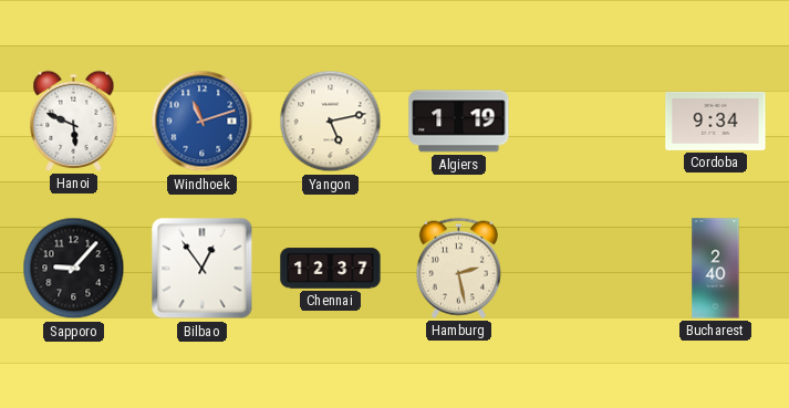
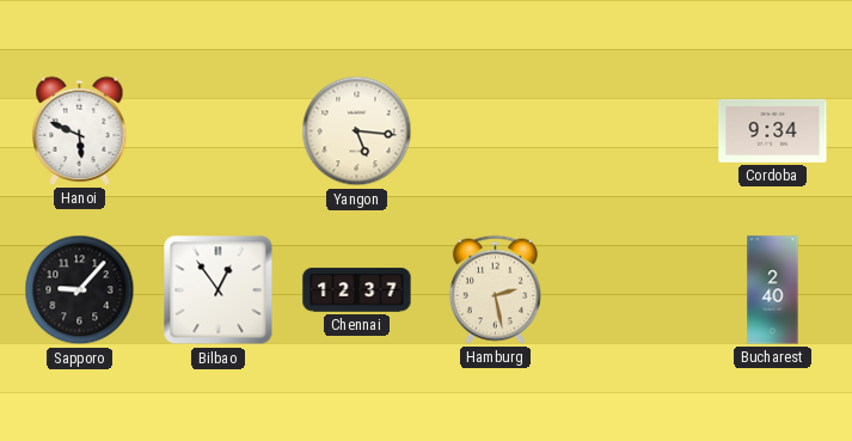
Windhoek: 11:12 -> none
Yangon: 5:13 -> 5:16
Algiers: 1:19 -> none
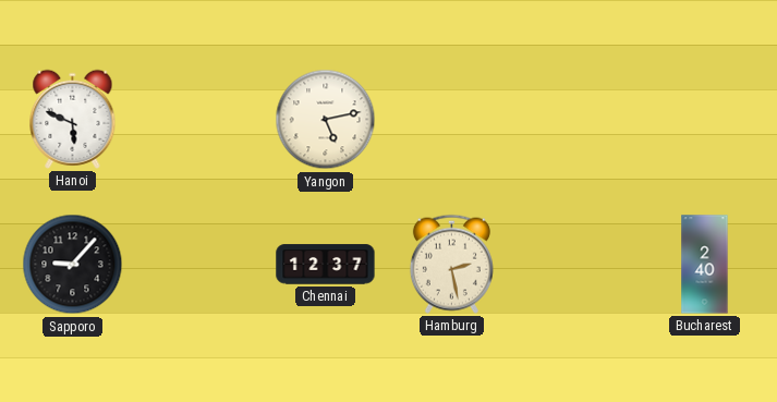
Yangon: 5:16 -> 5:13
Cordoba: 9:34 -> none
Bilbao: 12:54 -> none
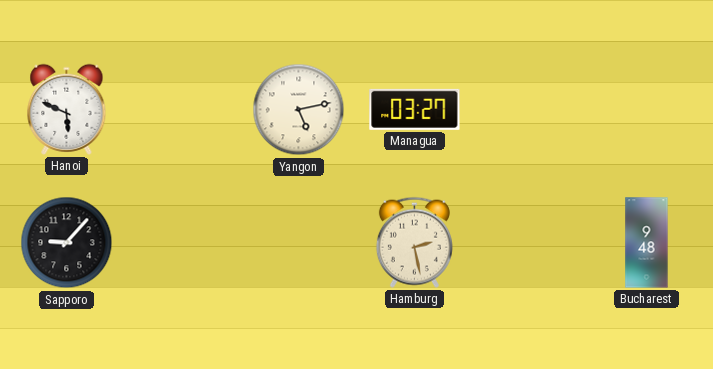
Managua: none -> 03:27
Chennai: 12:37 -> none
Bucharest: 2:40 -> 9:48
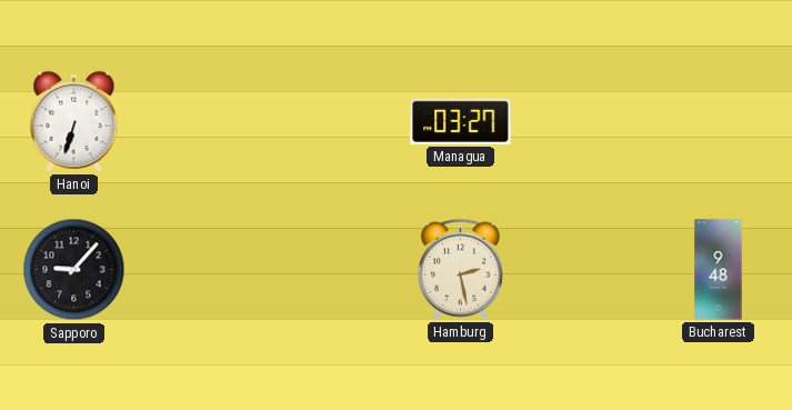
Hanoi: 5:49 -> 6:33
Yangon: 5:13 -> none
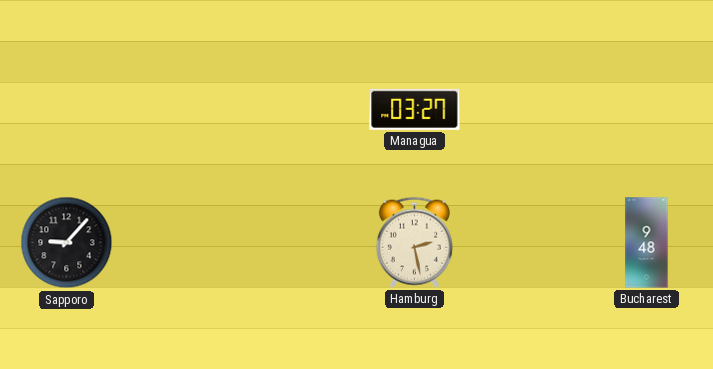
Hanoi: 6:33 -> none
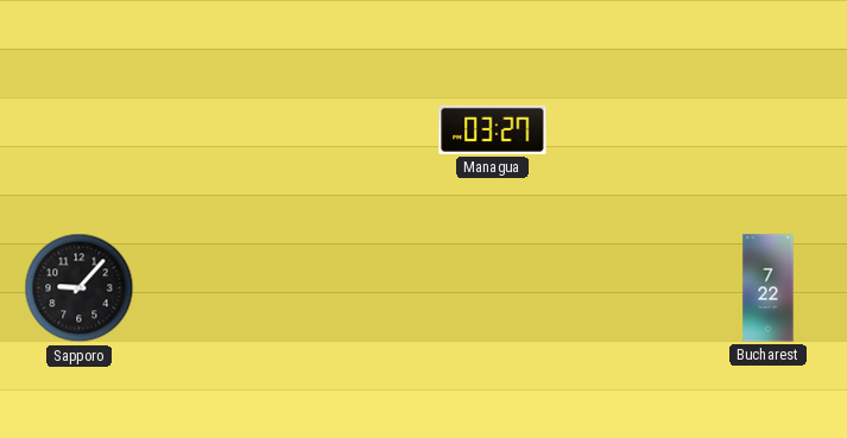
Hamburg: 2:28 -> none
Bucharest: 9:48 -> 7:22
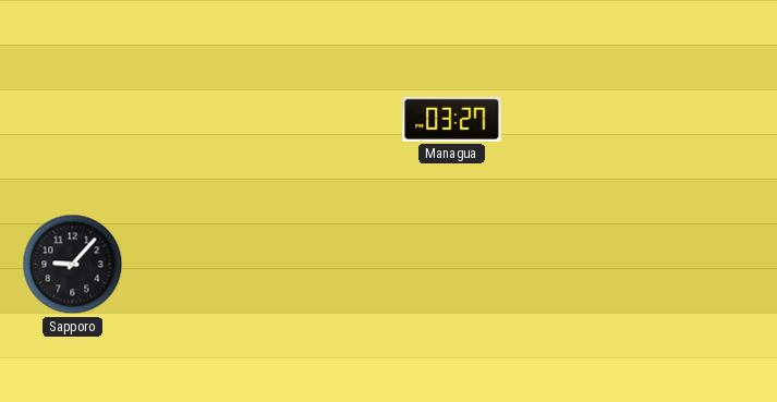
Bucharest: 7:22 -> none
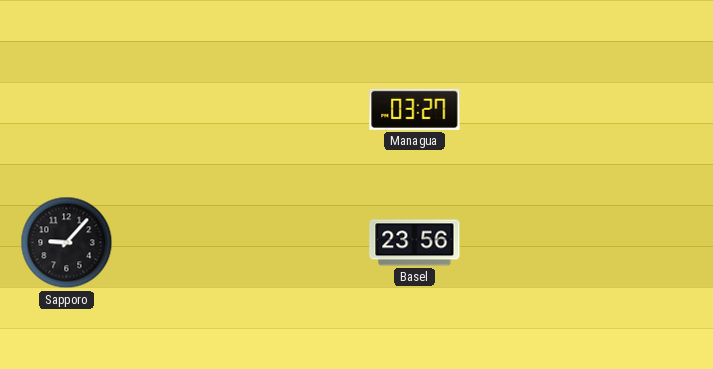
Basel: none -> 23:56
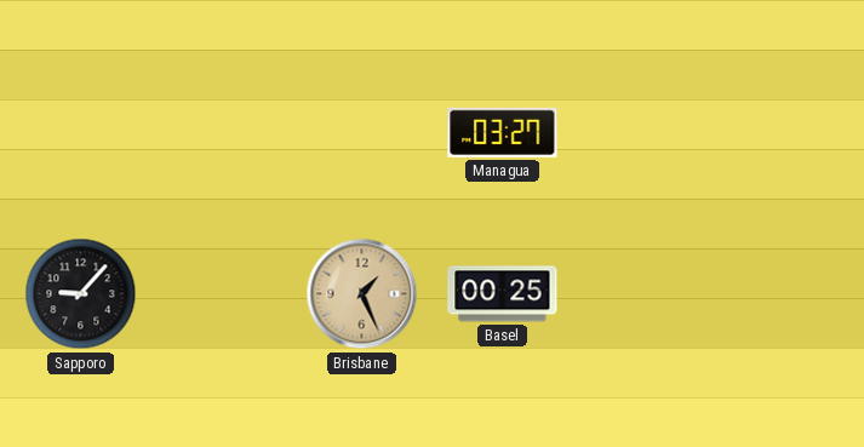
Brisbane: none -> 1:26
Basel: 23:56 -> 00:25
